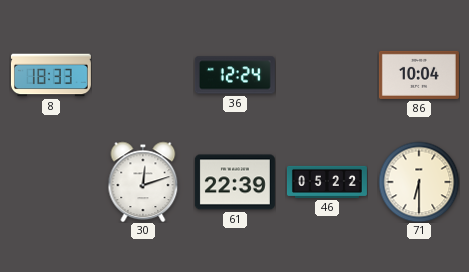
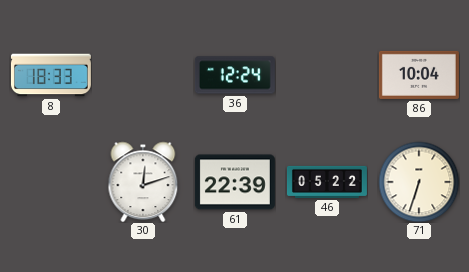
71: 6:30 -> 6:33
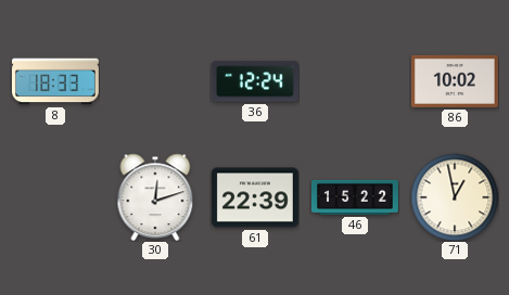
86: 10:04 -> 10:02
46: 05:22 -> 15:22
71: 6:33 -> 12:58
